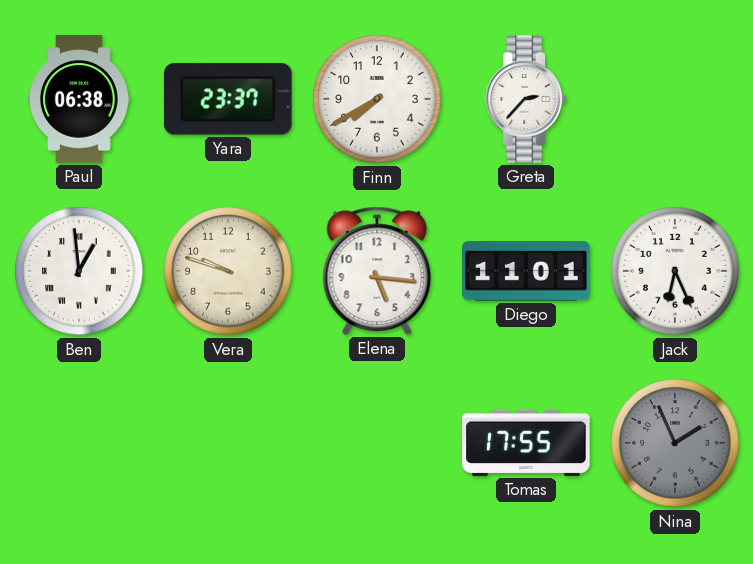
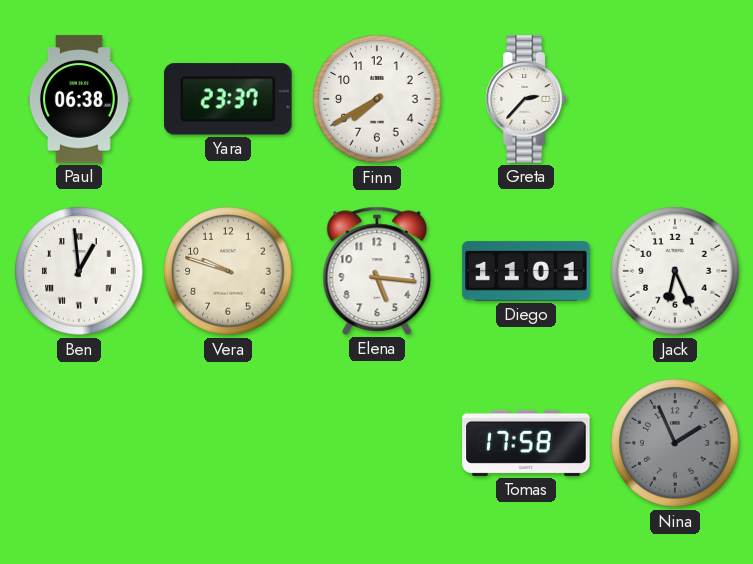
Tomas: 17:55 -> 17:58
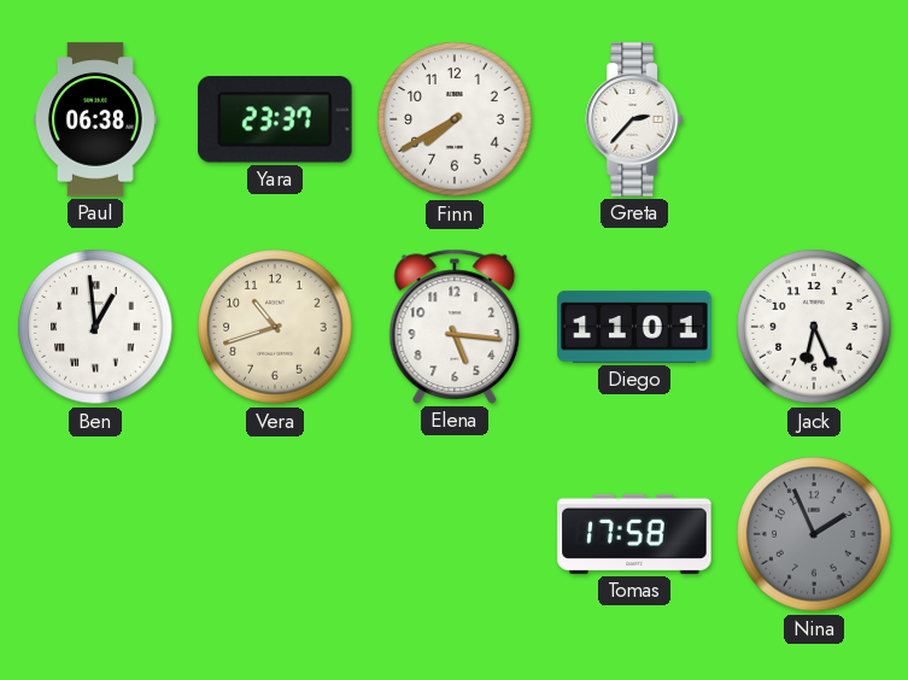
Vera: 9:48 -> 10:42
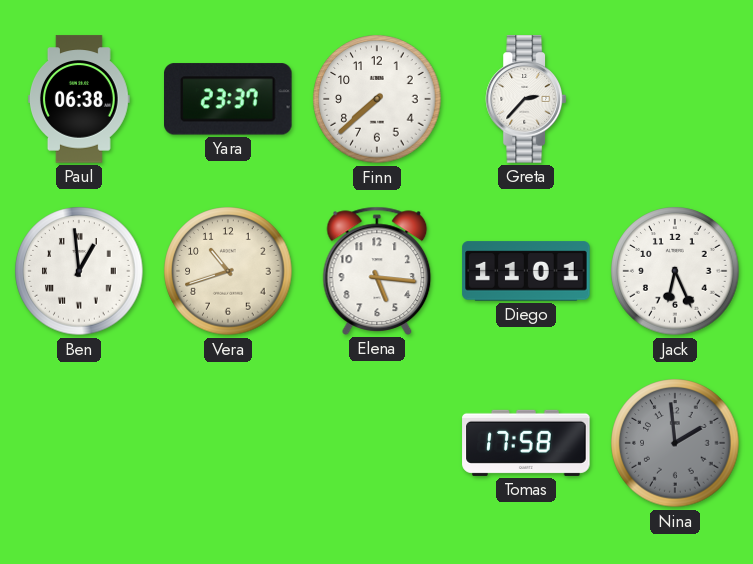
Finn: 7:40 -> 7:38
Nina: 1:56 -> 1:59
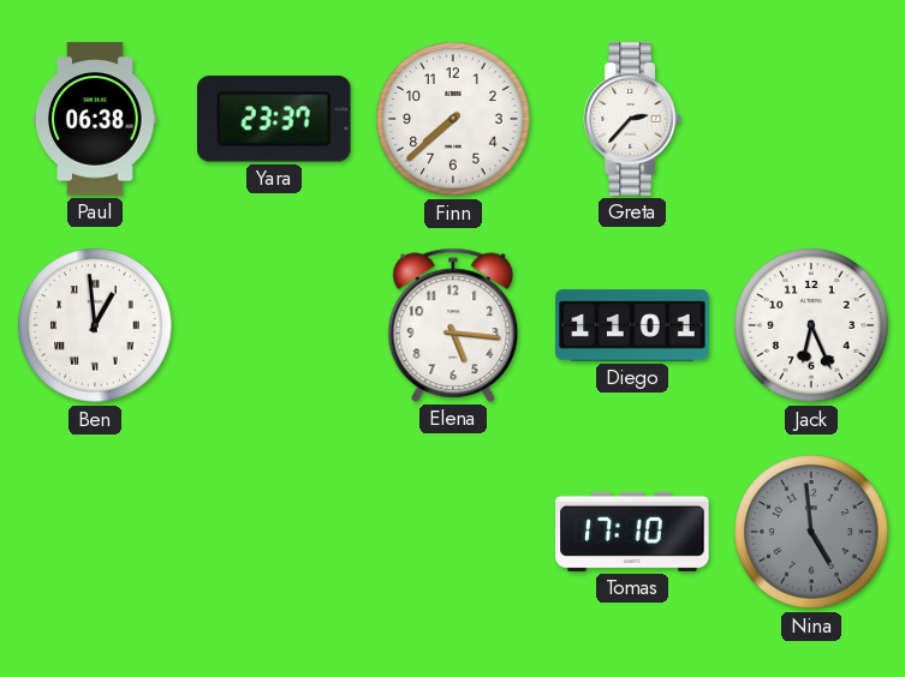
Vera: 10:42 -> none
Tomas: 17:58 -> 17:10
Nina: 1:59 -> 4:59
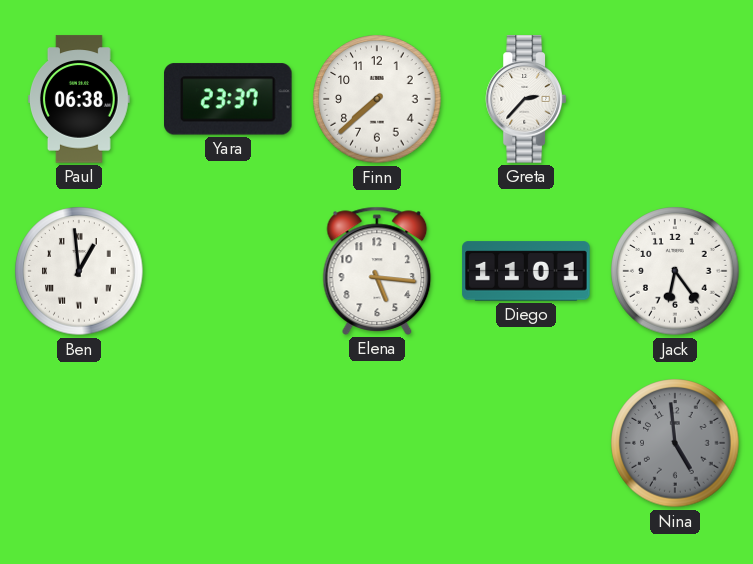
Jack: 6:26 -> 6:24
Tomas: 17:10 -> none
